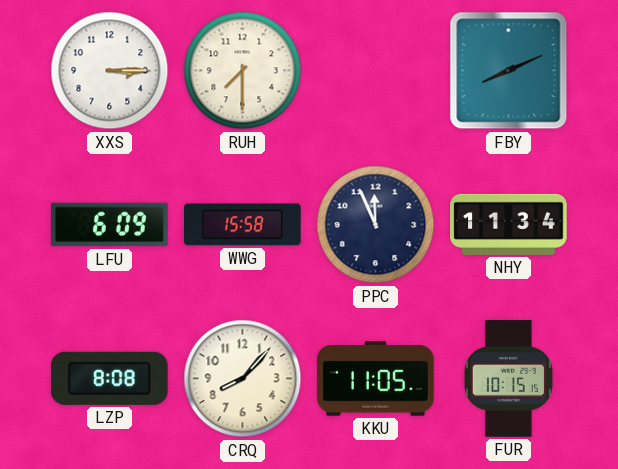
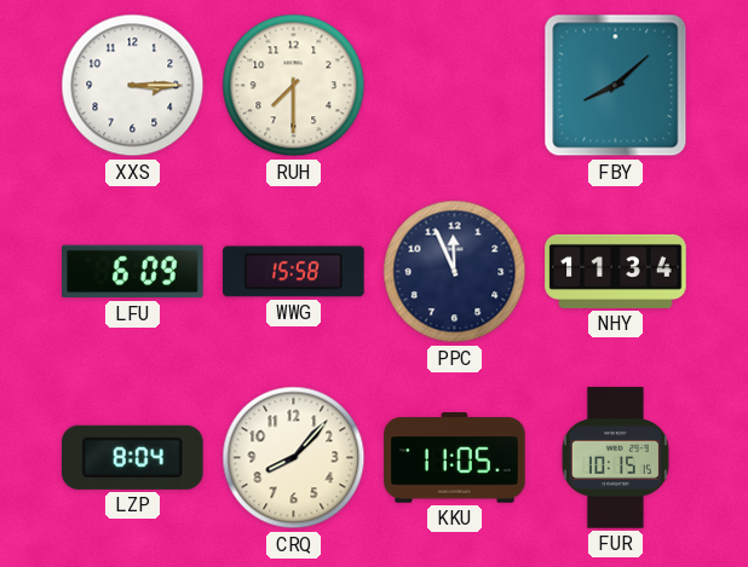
FBY: 8:11 -> 8:08
LZP: 8:08 -> 8:04
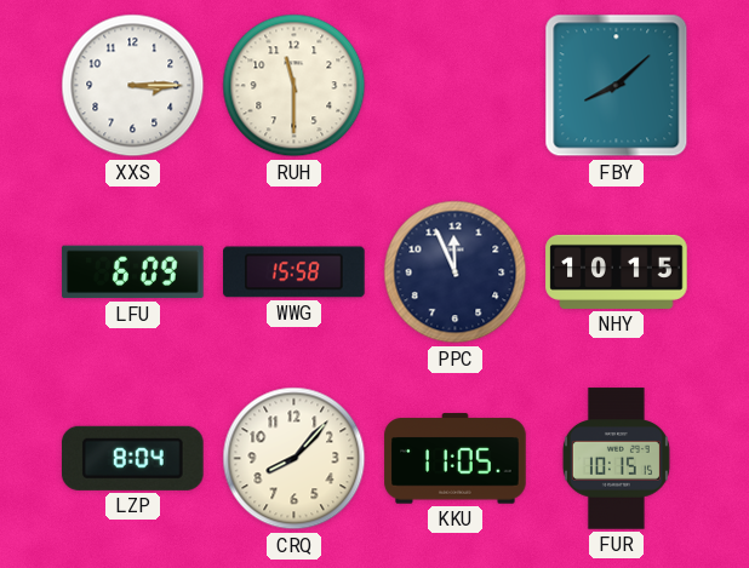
RUH: 7:30 -> 11:30
NHY: 11:34 -> 10:15
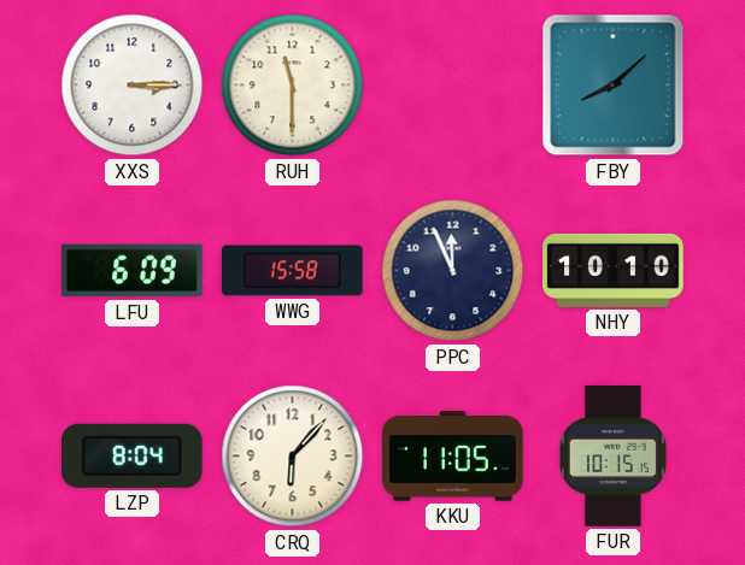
NHY: 10:15 -> 10:10
CRQ: 8:07 -> 6:07
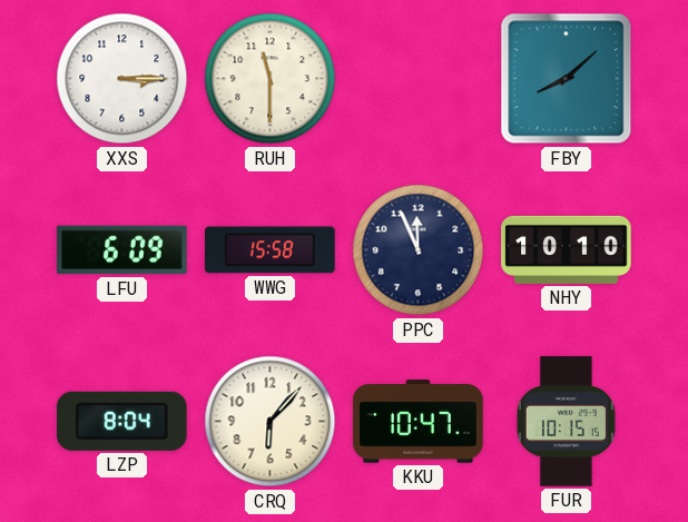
KKU: 11:05 -> 10:47
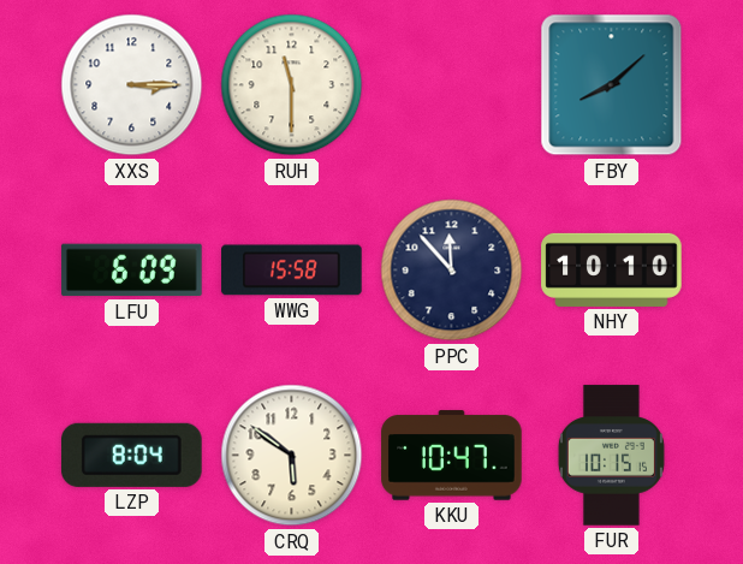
PPC: 11:56 -> 11:53
CRQ: 6:07 -> 5:51
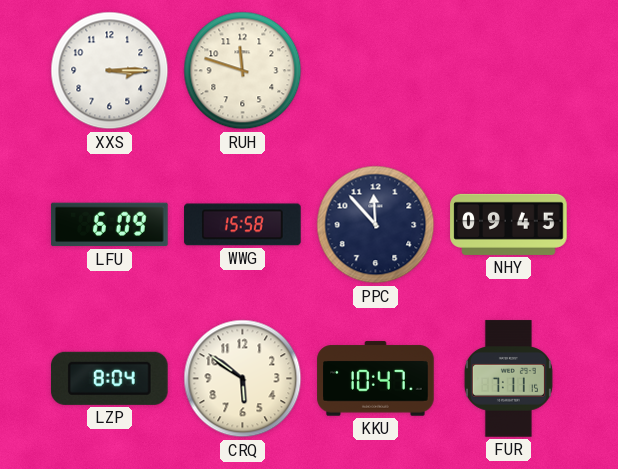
RUH: 11:30 -> 11:48
FBY: 8:08 -> none
NHY: 10:10 -> 09:45
FUR: 10:15 -> 7:11
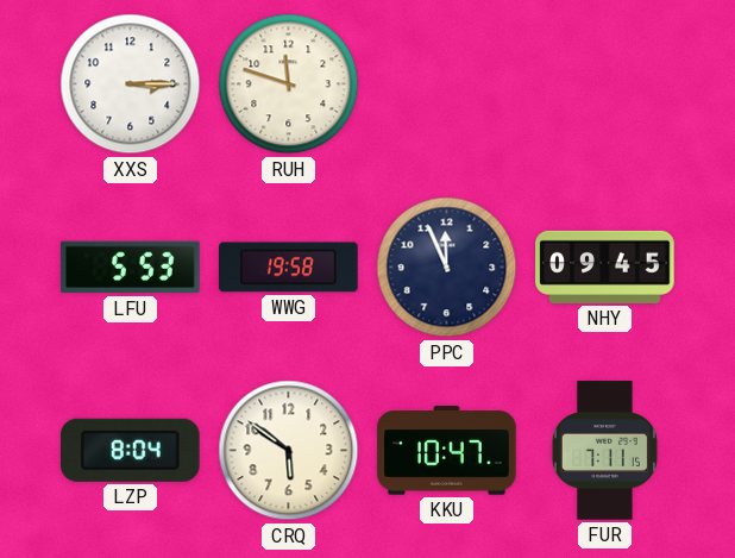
LFU: 6:09 -> 5:53
WWG: 15:58 -> 19:58
PPC: 11:53 -> 11:56
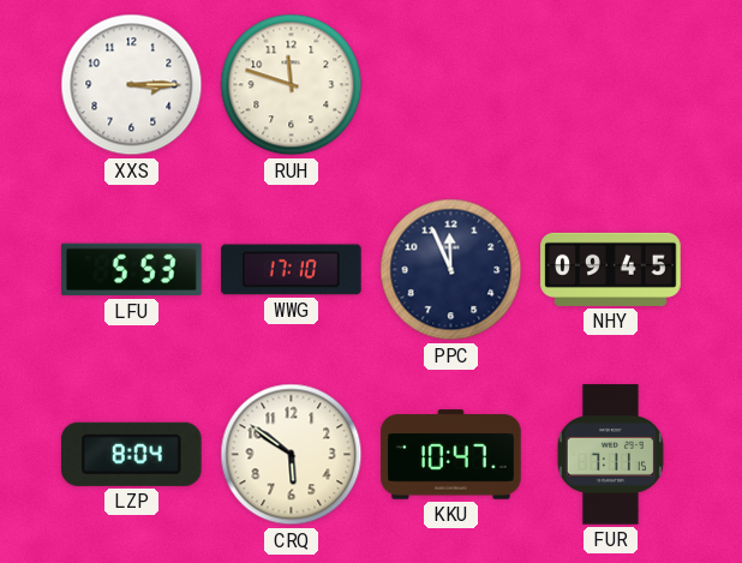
WWG: 19:58 -> 17:10
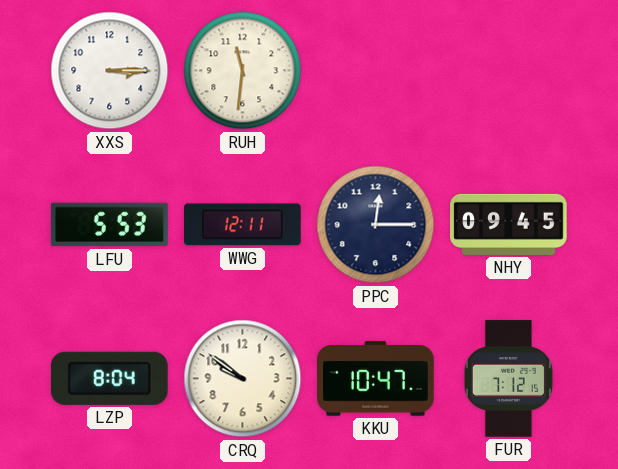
RUH: 11:48 -> 11:31
WWG: 17:10 -> 12:11
PPC: 11:56 -> 12:15
CRQ: 5:51 -> 9:51
FUR: 7:11 -> 7:12
